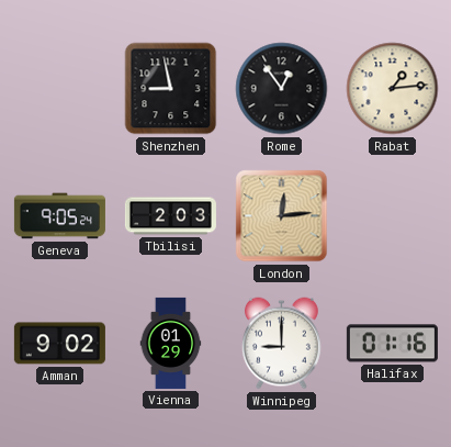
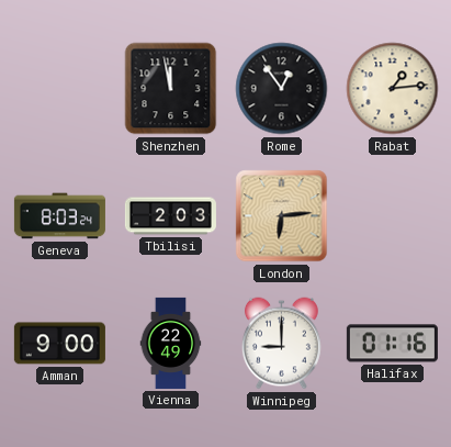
Shenzhen: 8:58 -> 11:58
Geneva: 9:05 -> 8:03
London: 12:14 -> 6:14
Amman: 9:02 -> 9:00
Vienna: 01:29 -> 22:49
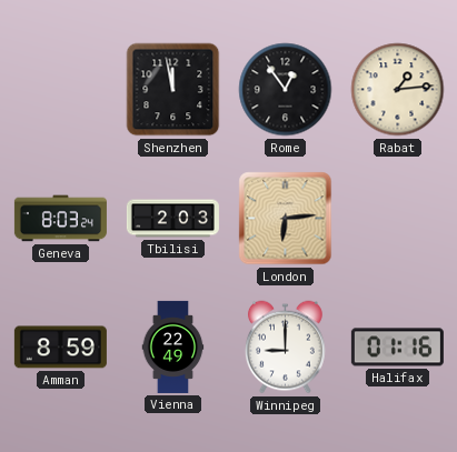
Amman: 9:00 -> 8:59
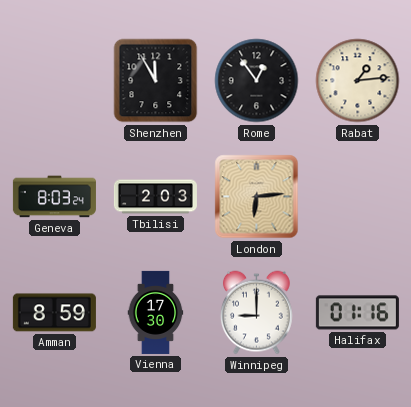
Shenzhen: 11:58 -> 11:55
Vienna: 22:49 -> 17:30
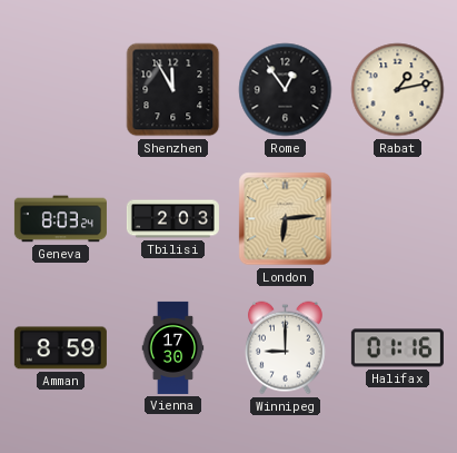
Rabat: 1:14 -> 1:13
